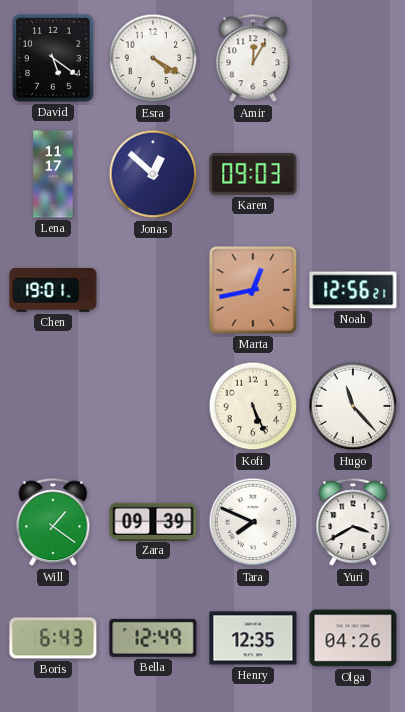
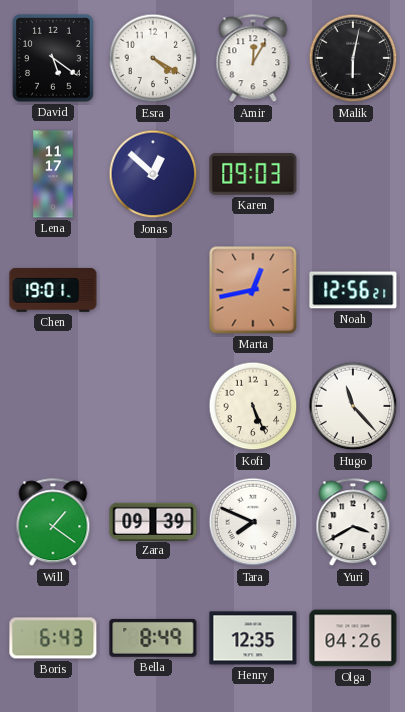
Malik: none -> 6:02
Bella: 12:49 -> 8:49
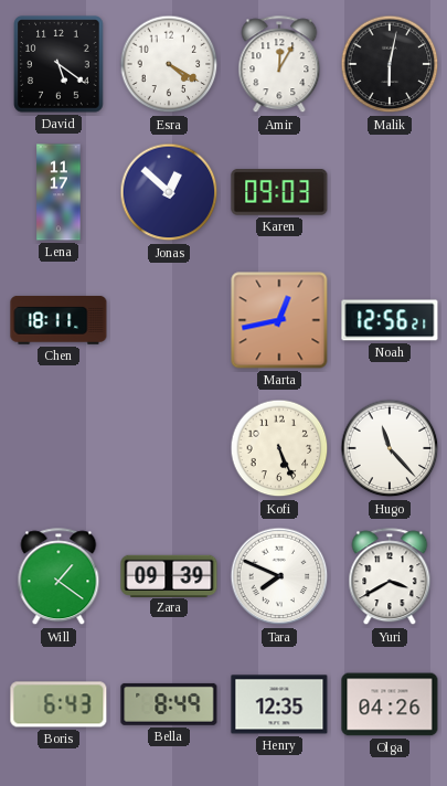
Chen: 19:01 -> 18:11
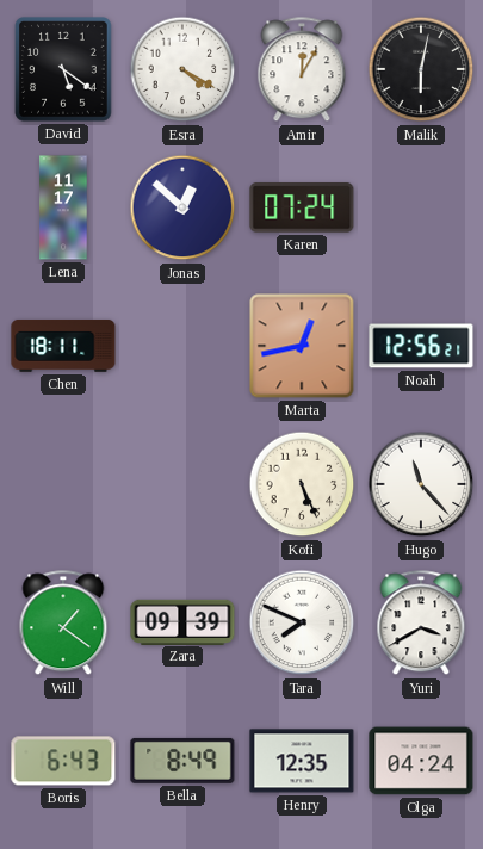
Karen: 09:03 -> 07:24
Olga: 04:26 -> 04:24
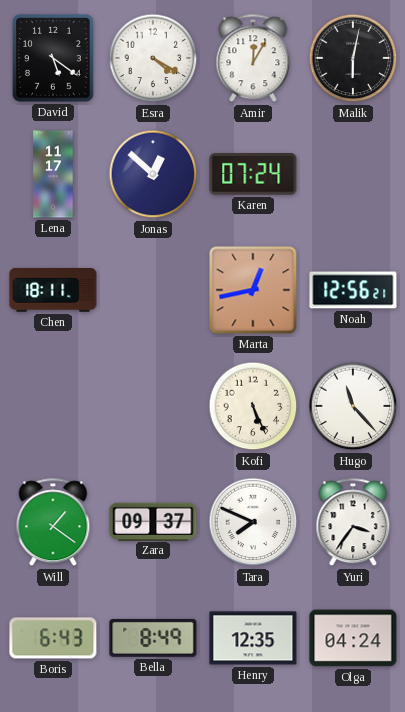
Zara: 09:39 -> 09:37
Yuri: 3:40 -> 3:36
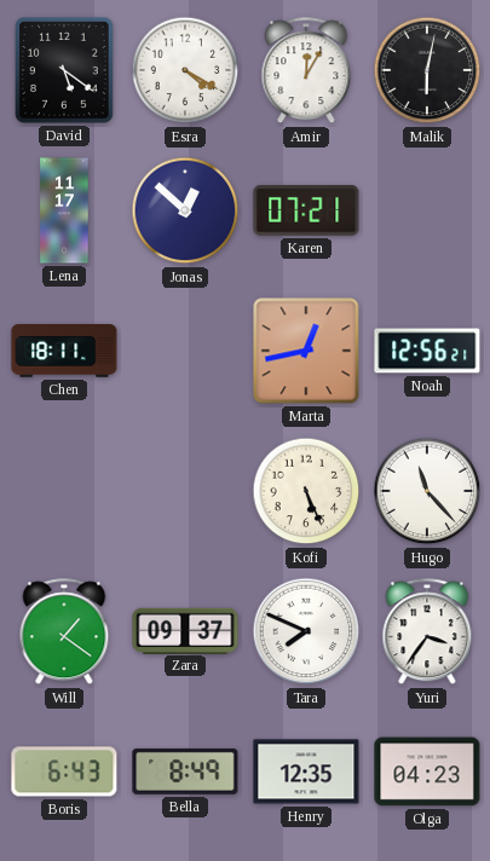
Karen: 07:24 -> 07:21
Olga: 04:24 -> 04:23
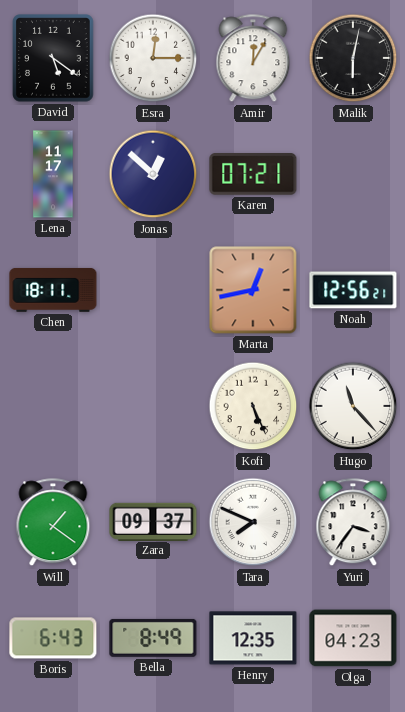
Esra: 4:20 -> 12:15
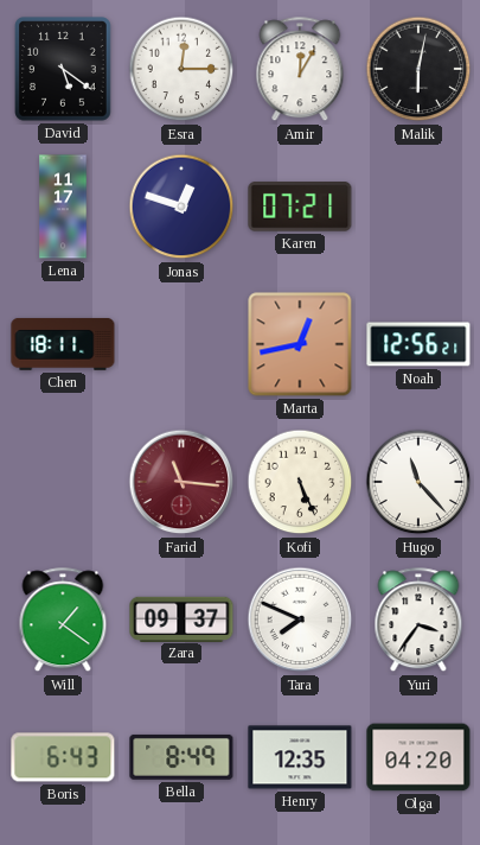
Jonas: 12:52 -> 12:48
Farid: none -> 11:16
Olga: 04:23 -> 04:20
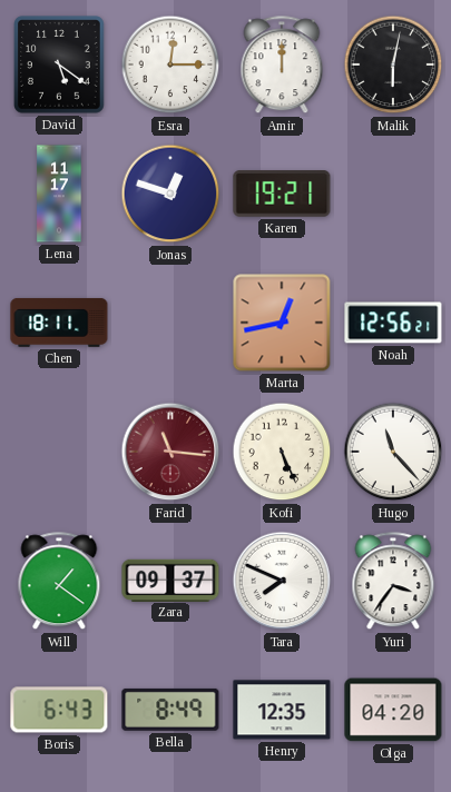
Amir: 12:05 -> 12:00
Karen: 07:21 -> 19:21
